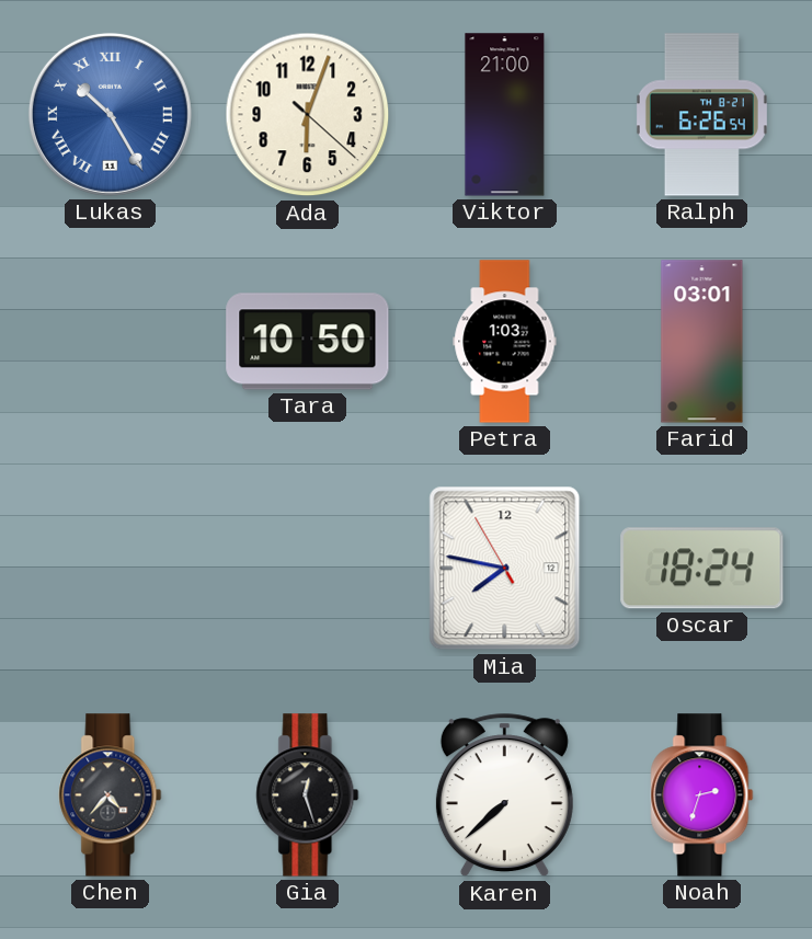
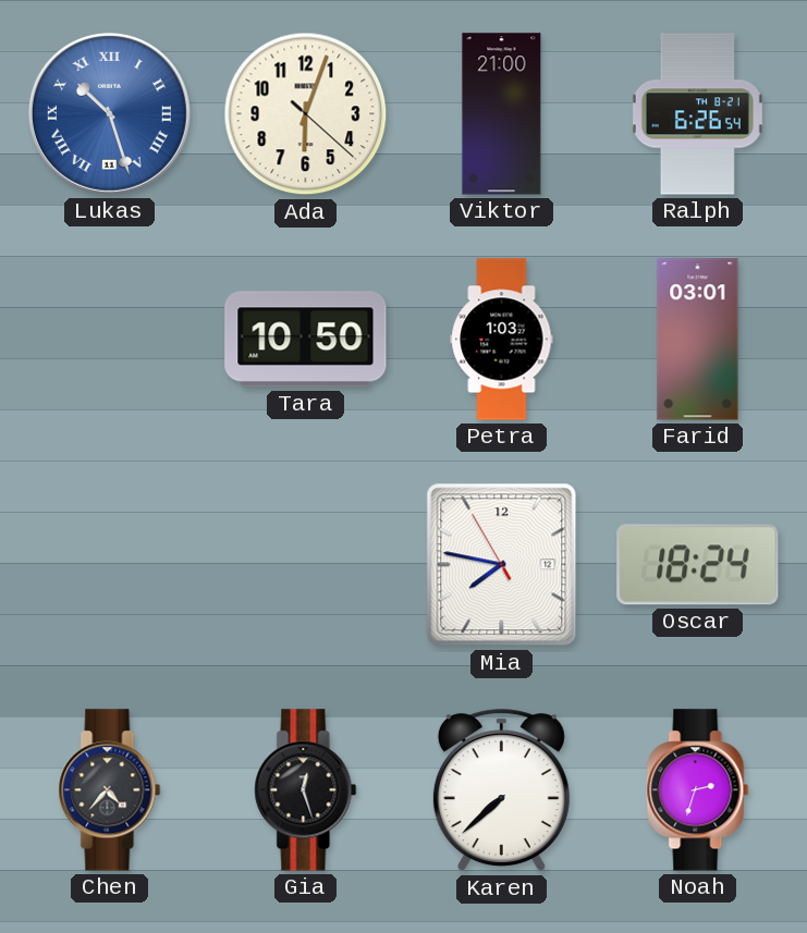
Lukas: 10:25 -> 10:27
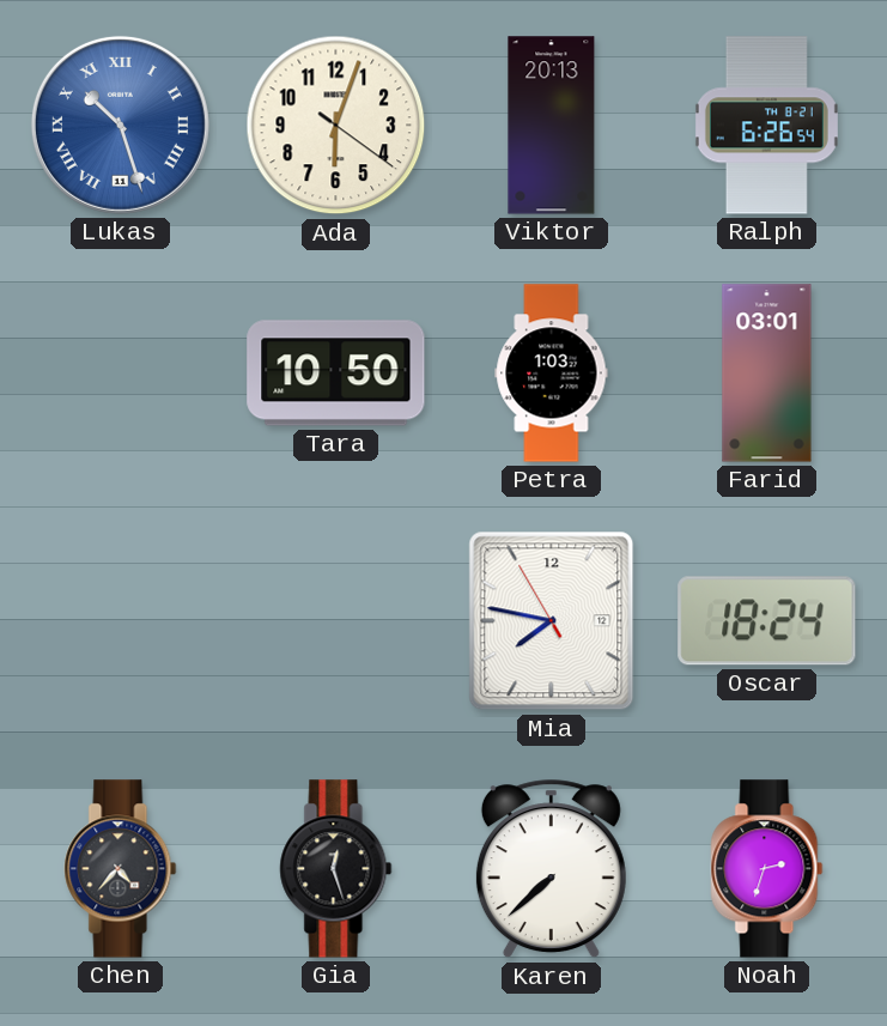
Ada: 6:03:22 -> 6:03:21
Viktor: 21:00 -> 20:13
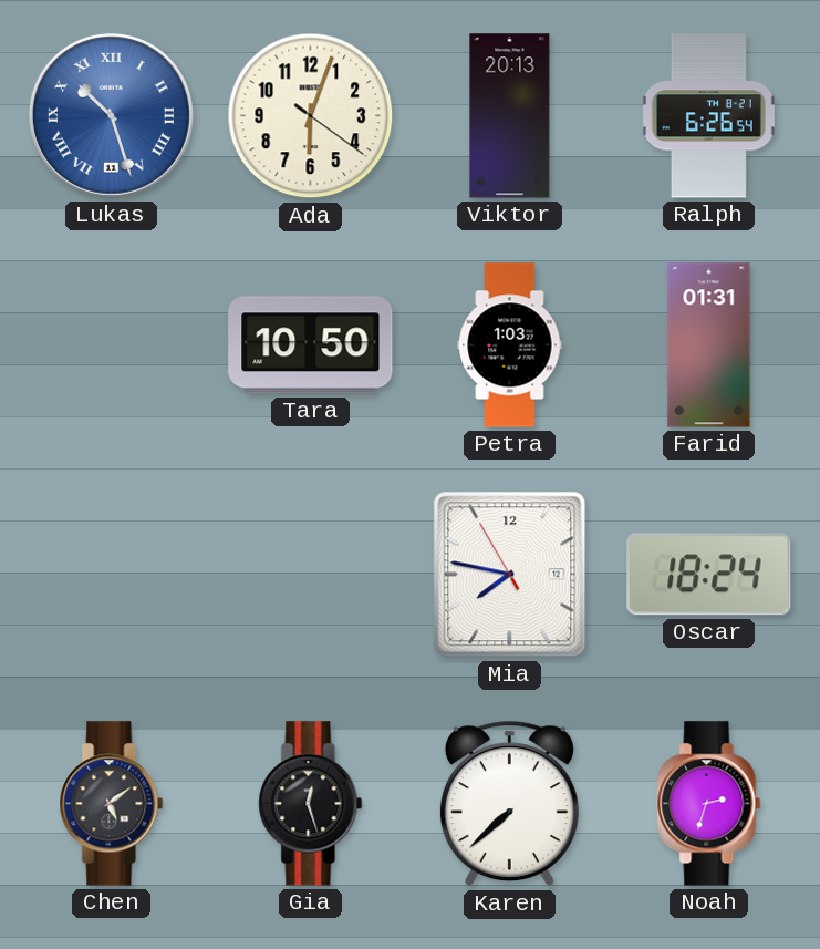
Farid: 03:01 -> 01:31
Chen: 4:37 -> 5:09
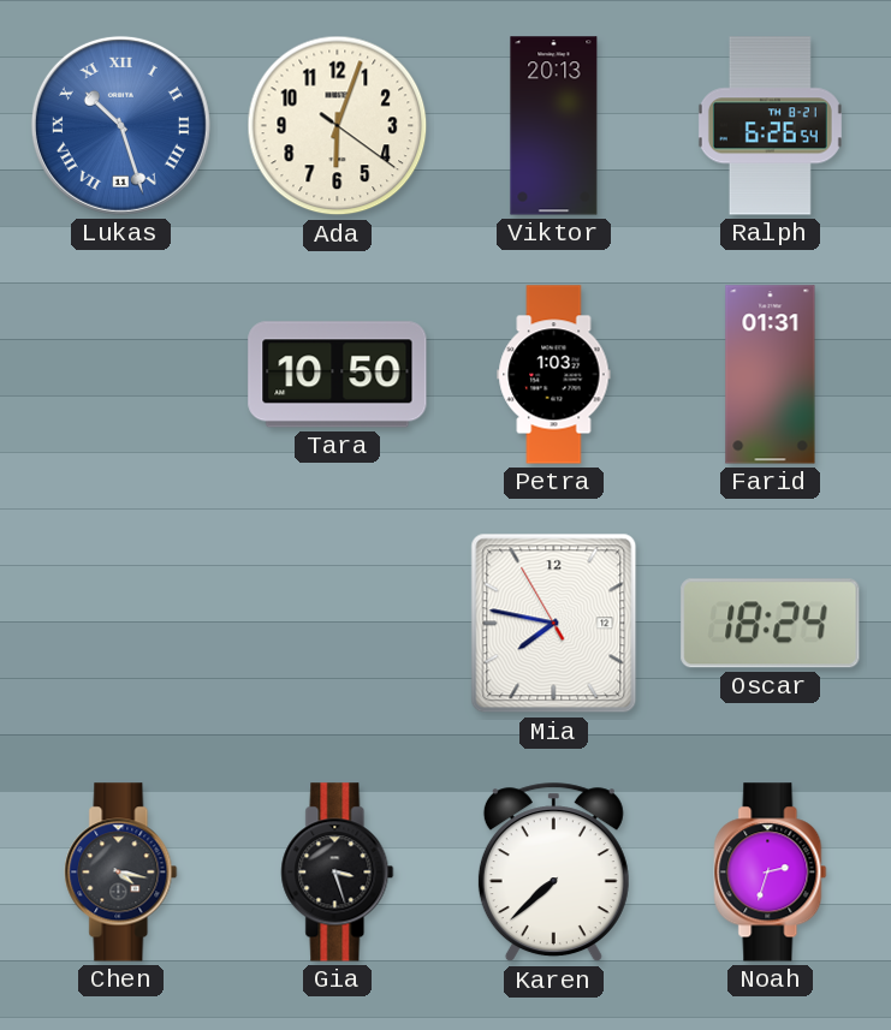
Chen: 5:09 -> 4:17
Gia: 12:27 -> 3:27
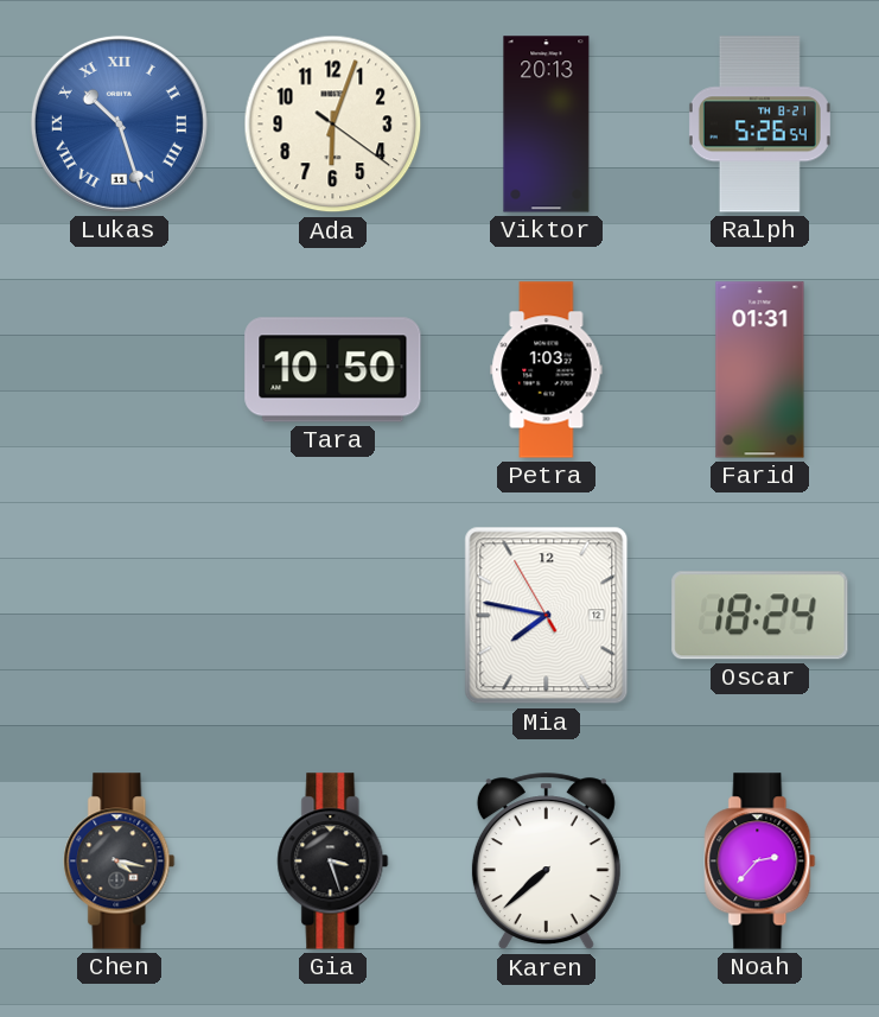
Ralph: 6:26 -> 5:26
Noah: 2:33 -> 2:37
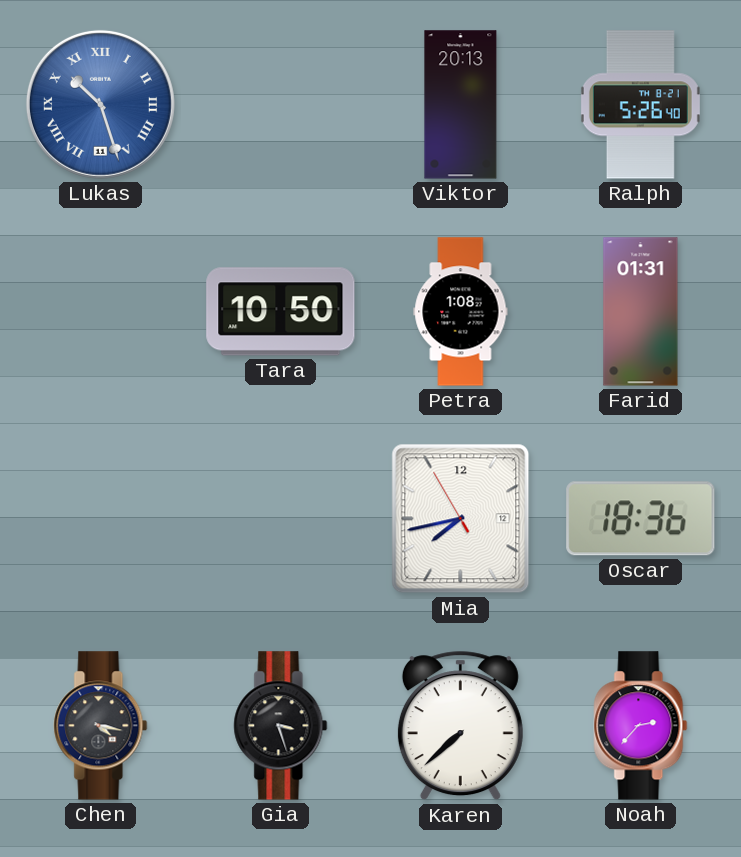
Ada: 6:03 -> none
Ralph: 5:26:54 -> 5:26:40
Petra: 1:03 -> 1:08
Mia: 7:46 -> 7:42
Oscar: 18:24 -> 18:36
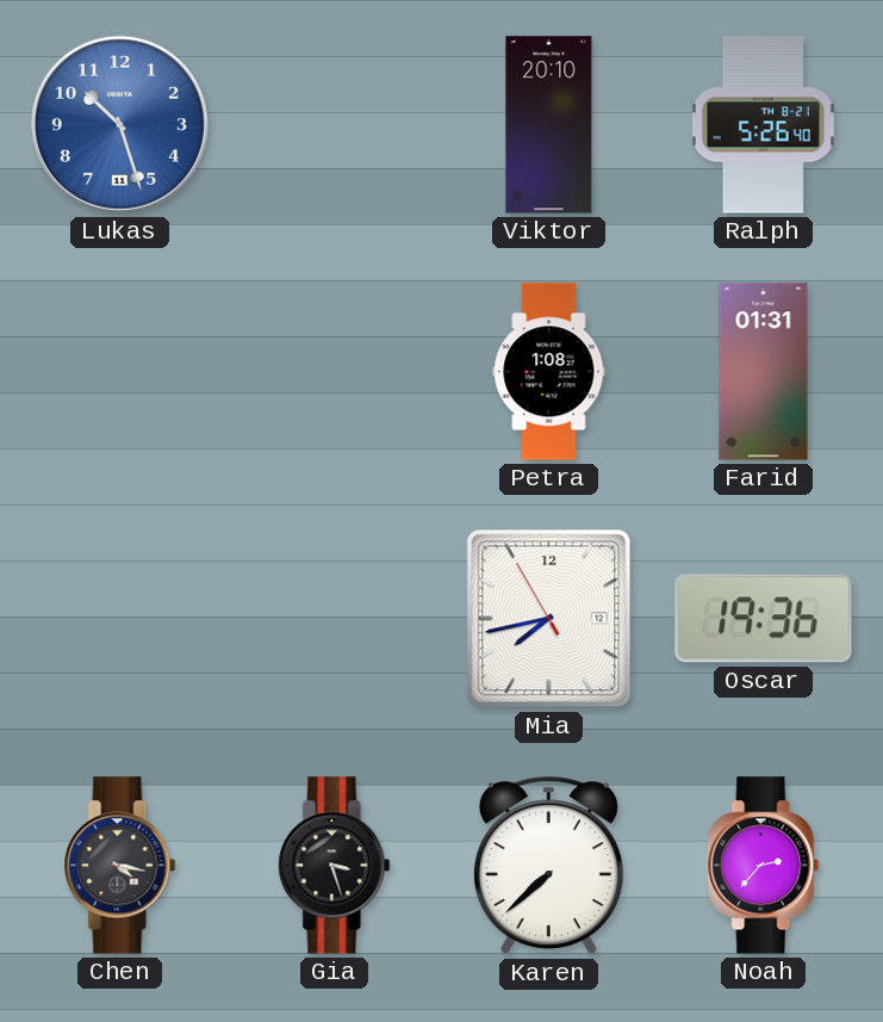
Lukas numerals: Roman -> Arabic
Viktor: 20:13 -> 20:10
Tara: 10:50 -> none
Oscar: 18:36 -> 19:36
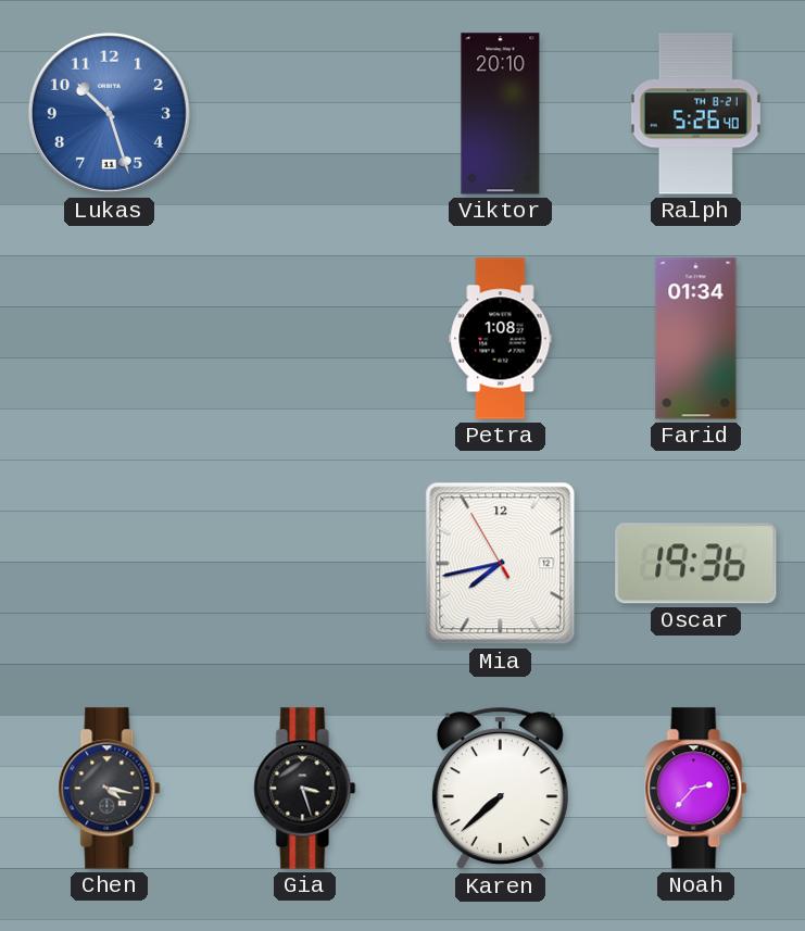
Farid: 01:31 -> 01:34
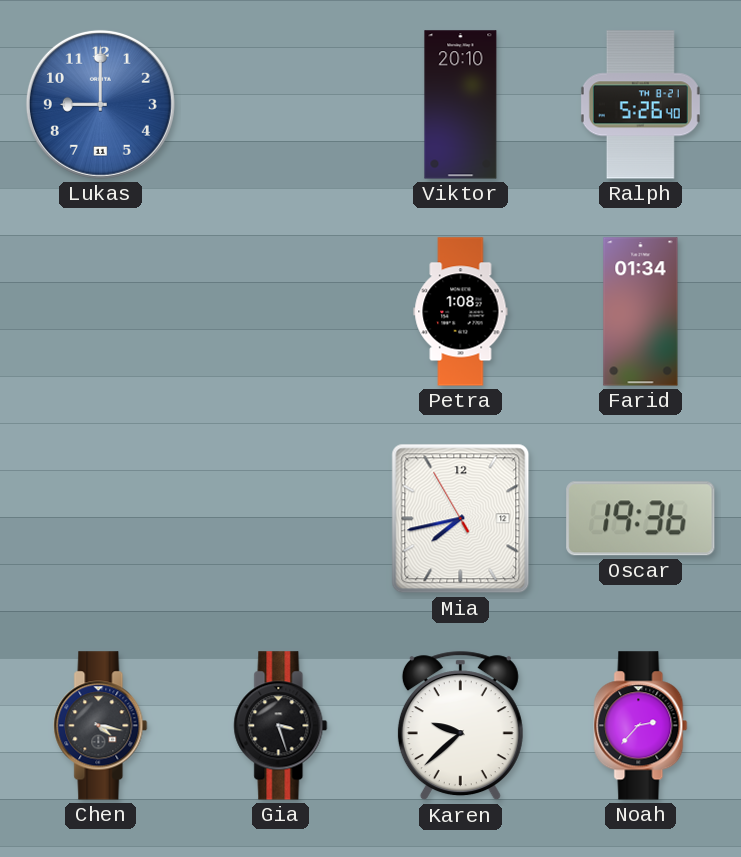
Lukas: 10:27 -> 9:00
Karen: 7:38 -> 9:38
